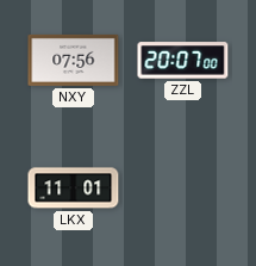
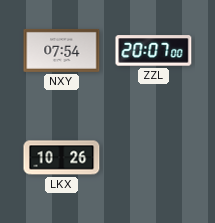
NXY: 07:56 -> 07:54
LKX: 11:01 -> 10:26
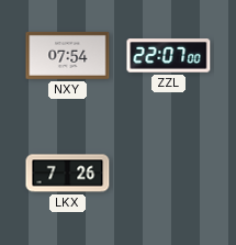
ZZL: 20:07 -> 22:07
LKX: 10:26 -> 7:26
